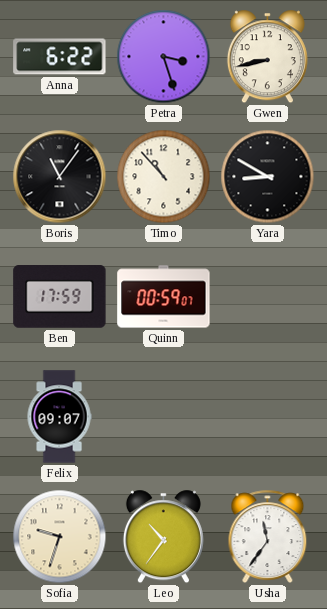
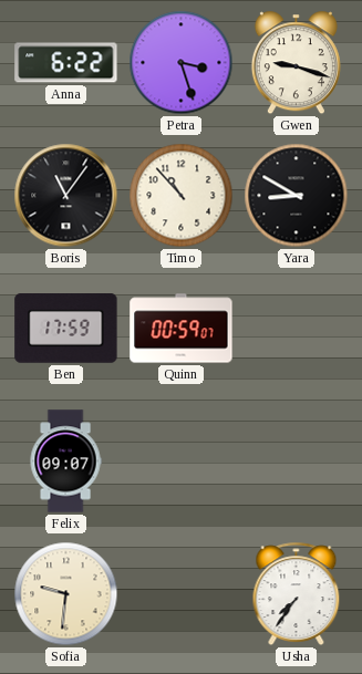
Gwen: 8:43 -> 9:18
Sofia: 9:33 -> 9:31
Leo: 10:36 -> none
Usha: 11:36 -> 7:36
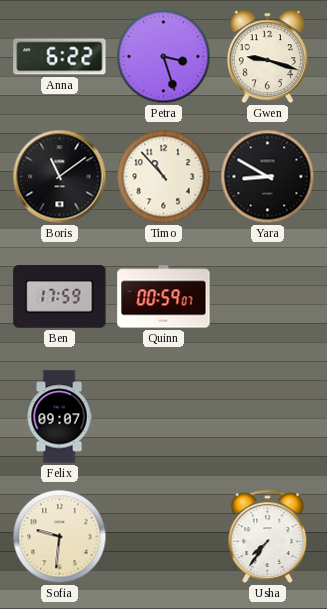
Boris: 11:06 -> 11:09
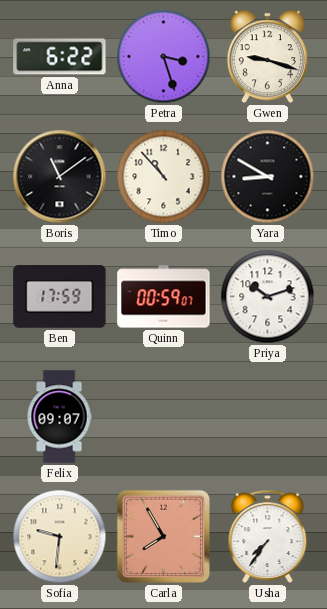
Priya: none -> 10:12
Carla: none -> 7:55
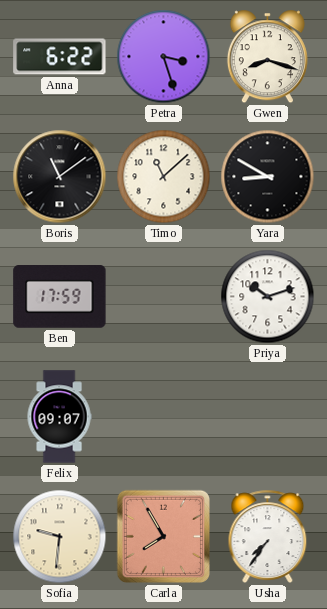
Gwen: 9:18 -> 8:18
Timo: 10:53 -> 11:08
Quinn: 00:59 -> none
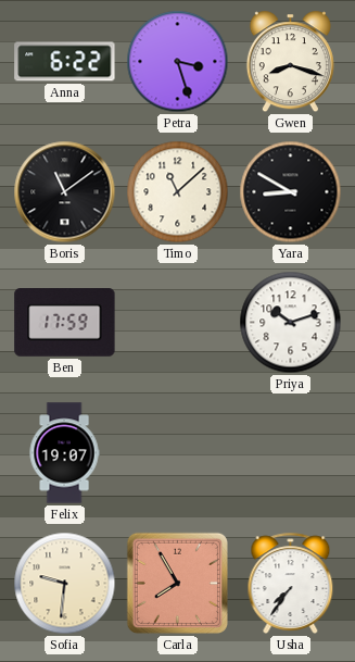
Felix: 09:07 -> 19:07
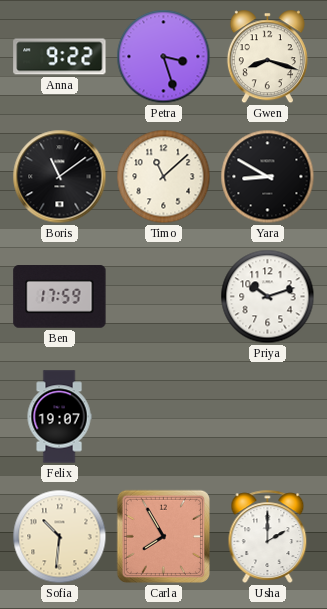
Anna: 6:22 -> 9:22
Sofia: 9:31 -> 10:31
Usha: 7:36 -> 2:00
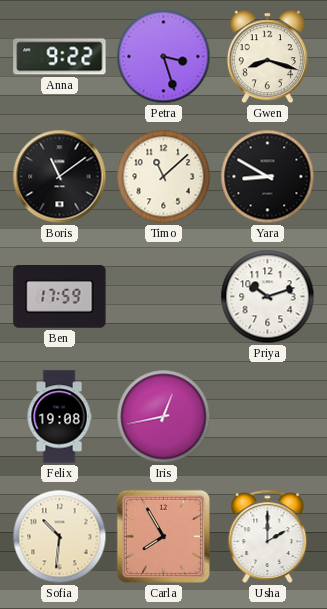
Felix: 19:07 -> 19:08
Iris: none -> 12:43
